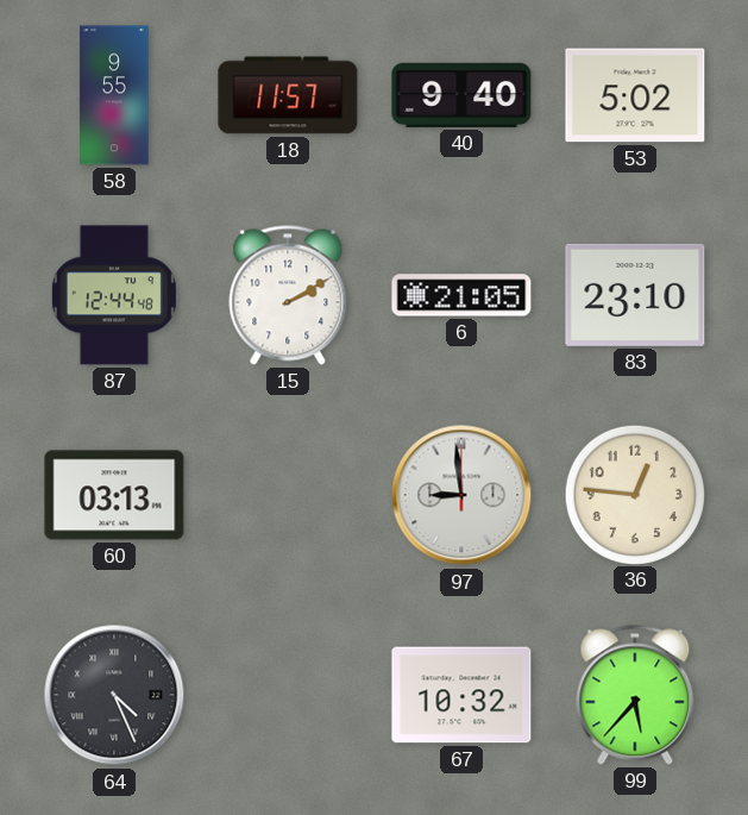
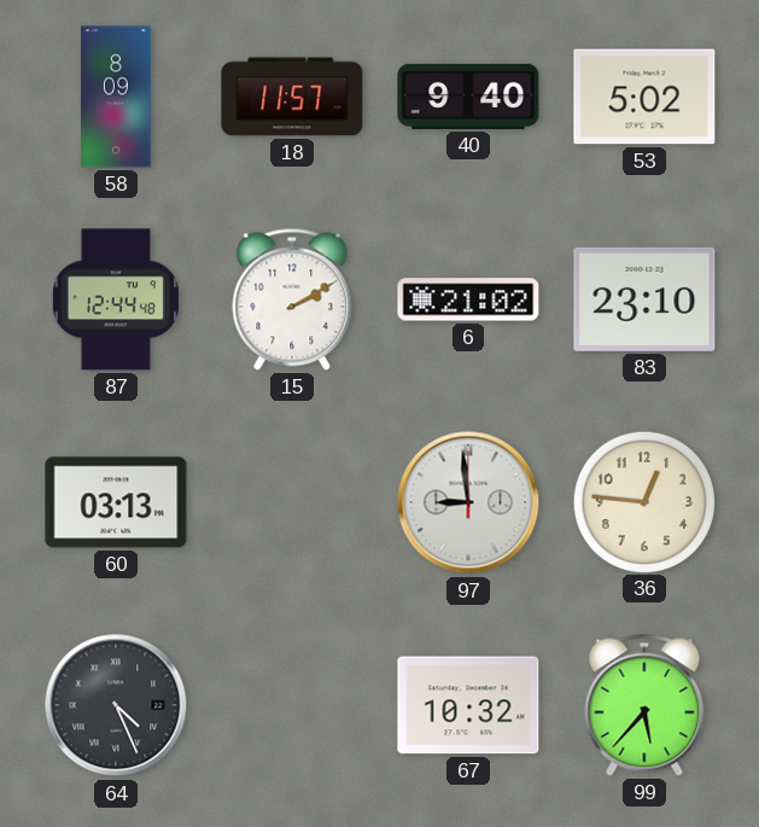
58: 9:55 -> 8:09
6: 21:05 -> 21:02
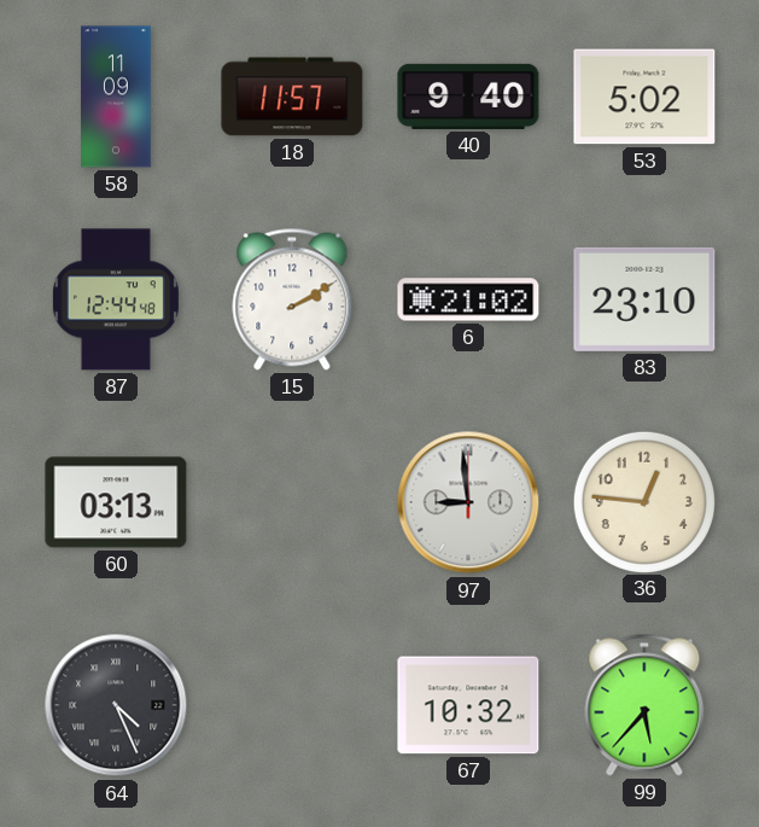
58: 8:09 -> 11:09
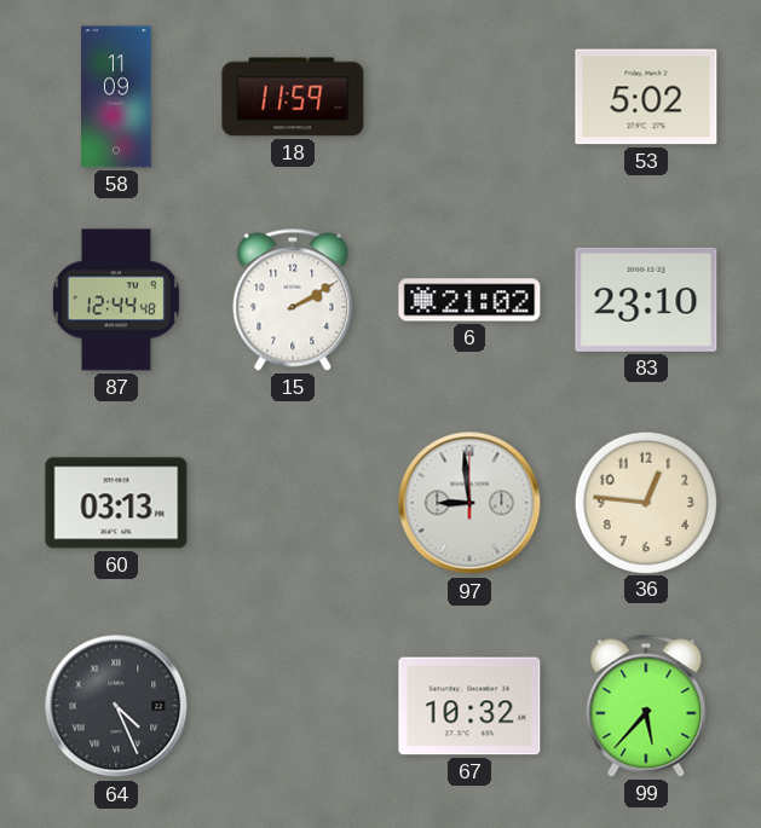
18: 11:57 -> 11:59
40: 9:40 -> none
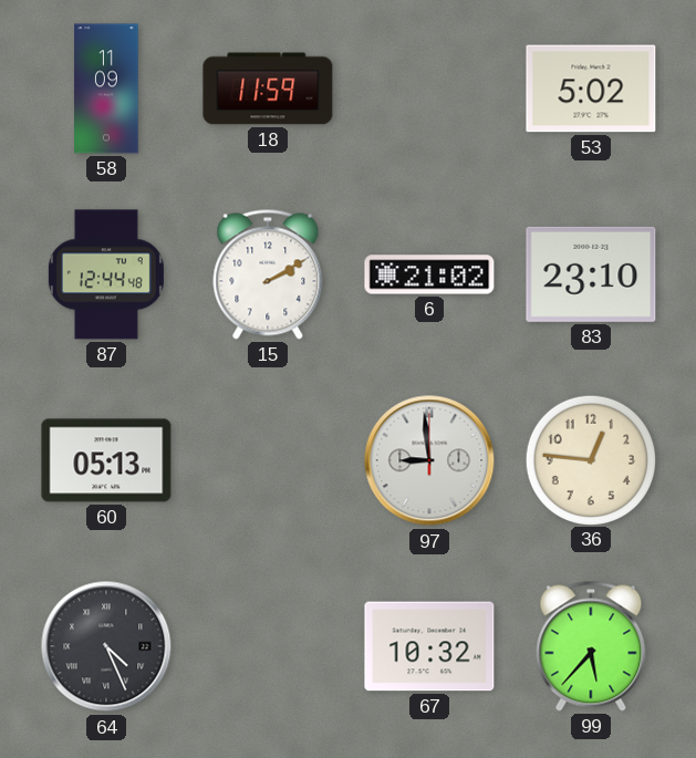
60: 03:13 -> 05:13
